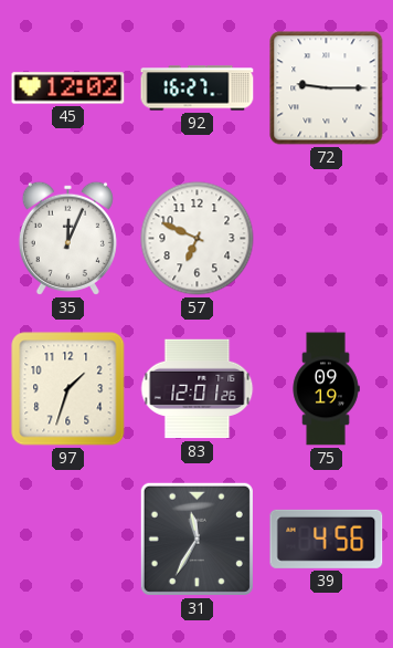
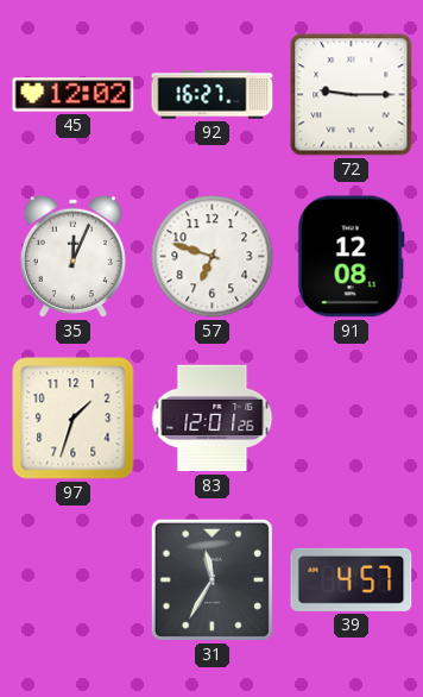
57: 6:49 -> 6:48
91: none -> 12:08
75: 09:19 -> none
39: 4:56 -> 4:57
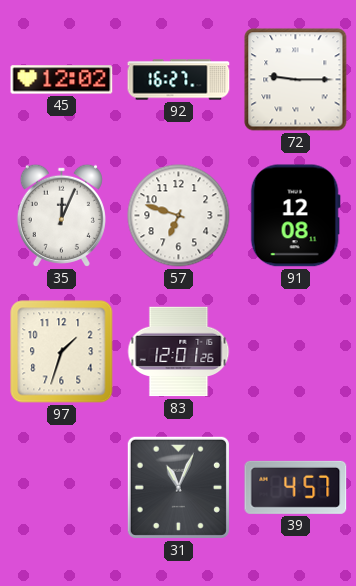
31: 11:35 -> 11:04
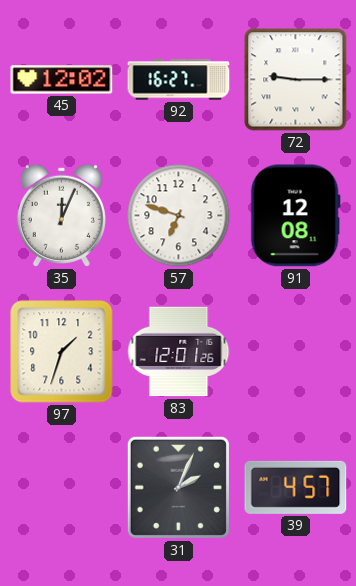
31: 11:04 -> 2:04
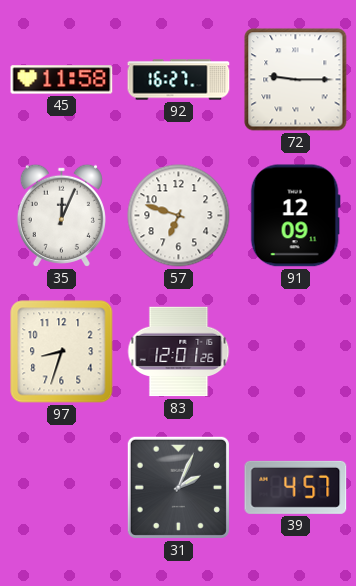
45: 12:02 -> 11:58
91: 12:08 -> 12:09
97: 1:33 -> 8:33
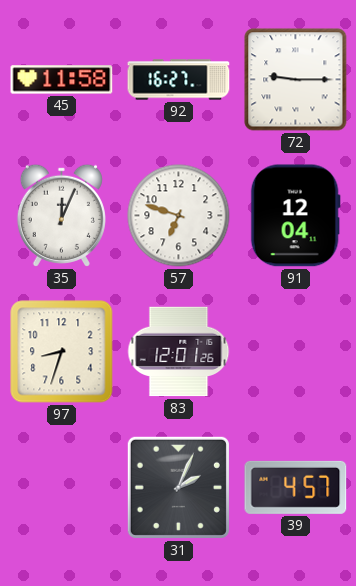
91: 12:09 -> 12:04
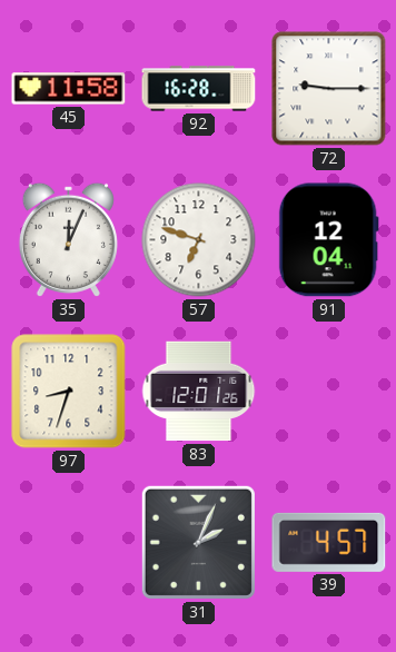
92: 16:27 -> 16:28
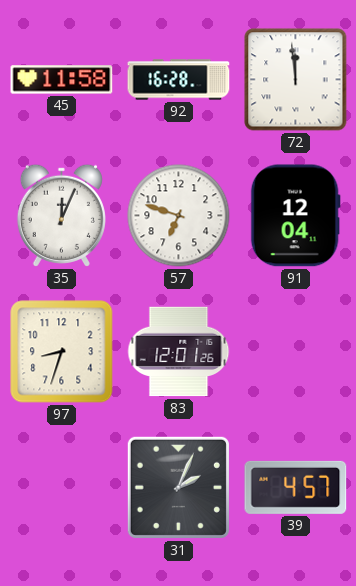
72: 9:15 -> 11:59
